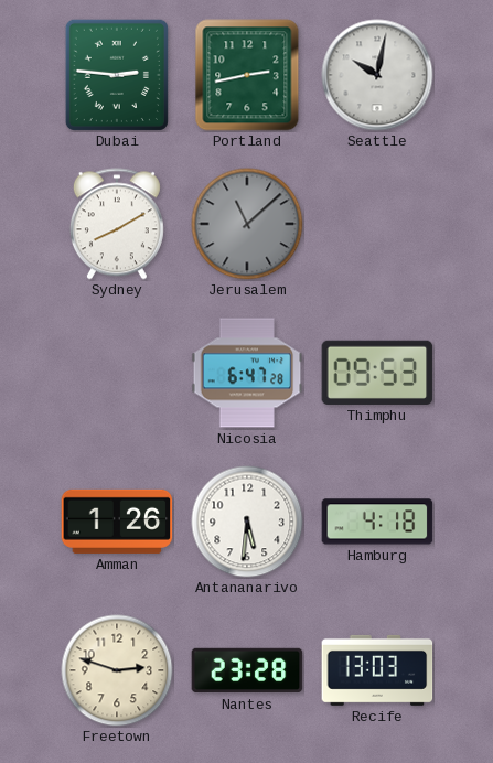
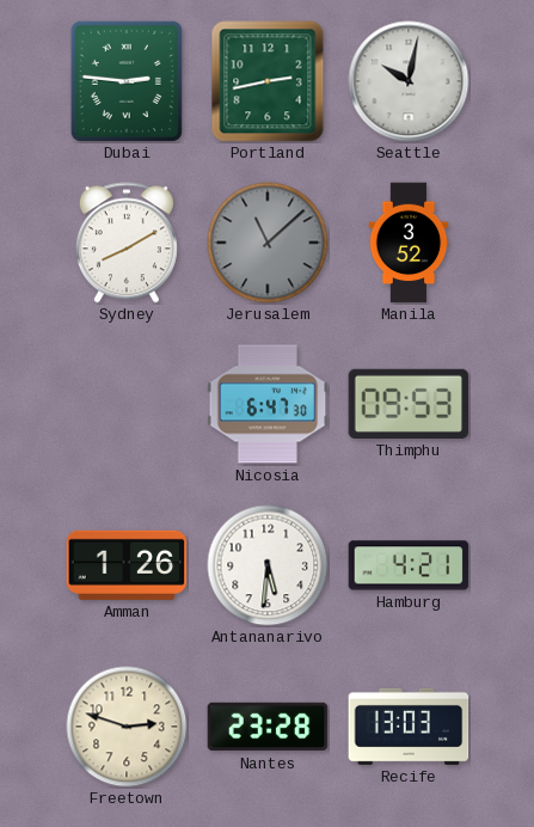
Manila: none -> 3:52
Nicosia: 6:47:28 -> 6:47:30
Hamburg: 4:18 -> 4:21
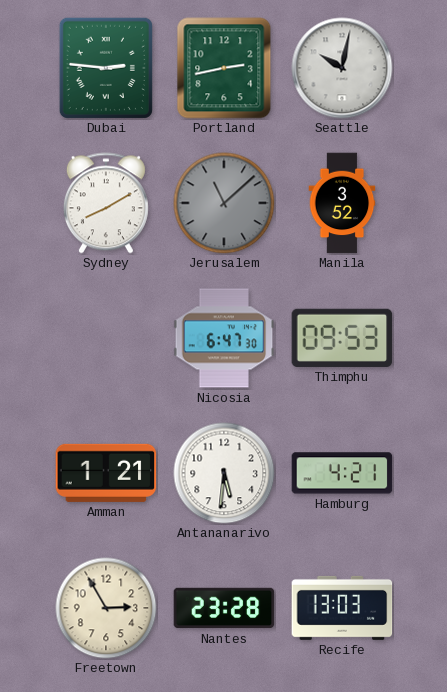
Amman: 1:26 -> 1:21
Freetown: 2:48 -> 2:55
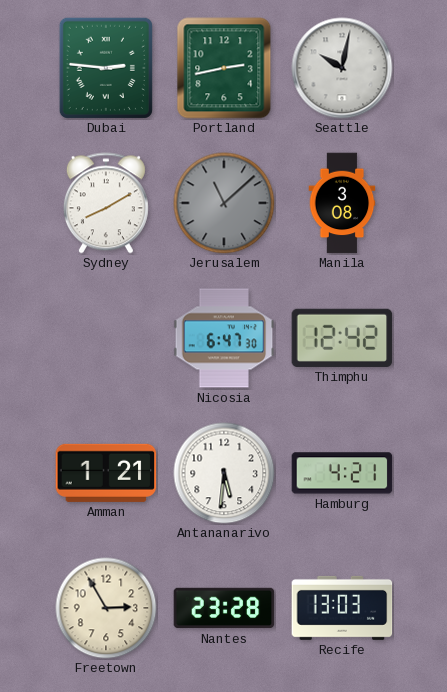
Manila: 3:52 -> 3:08
Thimphu: 09:53 -> 12:42
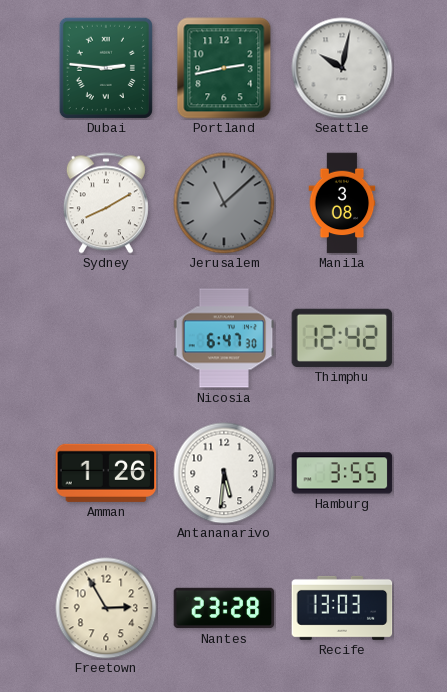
Amman: 1:21 -> 1:26
Hamburg: 4:21 -> 3:55
